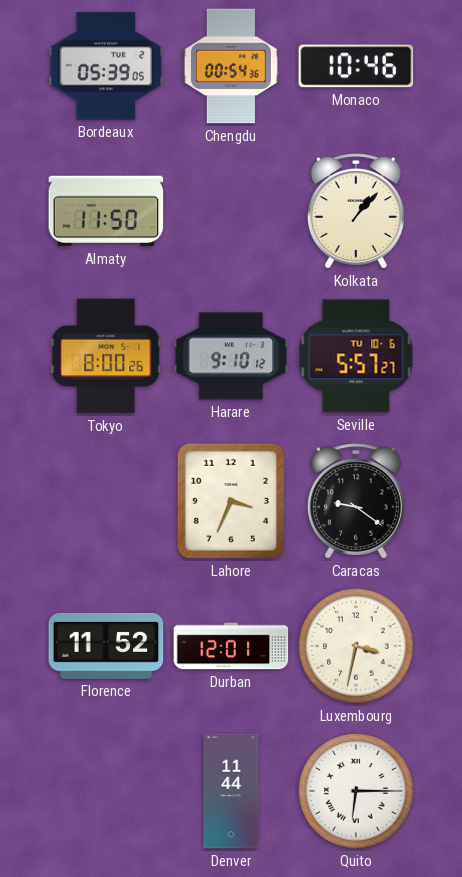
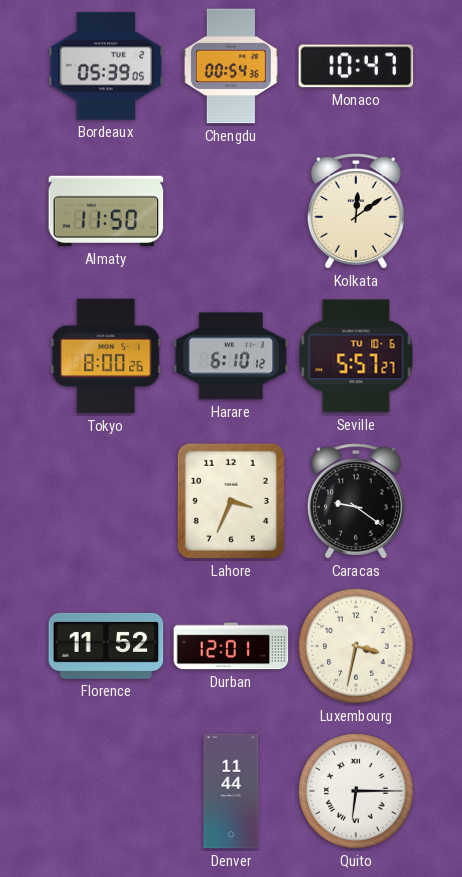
Monaco: 10:46 -> 10:47
Kolkata: 1:07 -> 12:09
Harare: 9:10 -> 6:10
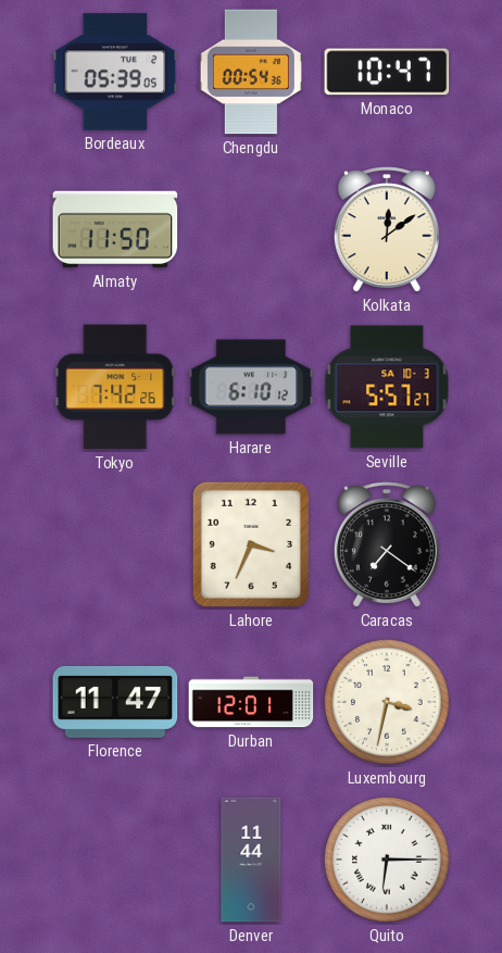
Tokyo: 8:00 -> 7:42
Seville date: TU 10-6 -> SA 10-3
Caracas: 9:21 -> 7:21
Florence: 11:52 -> 11:47
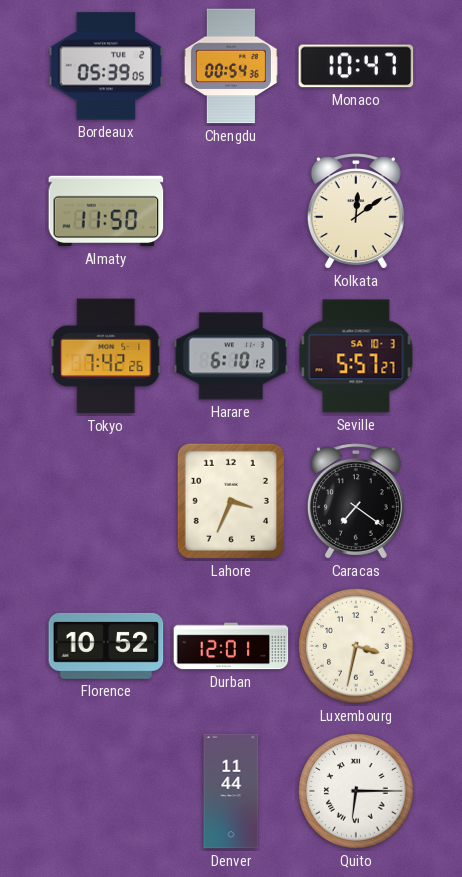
Florence: 11:47 -> 10:52
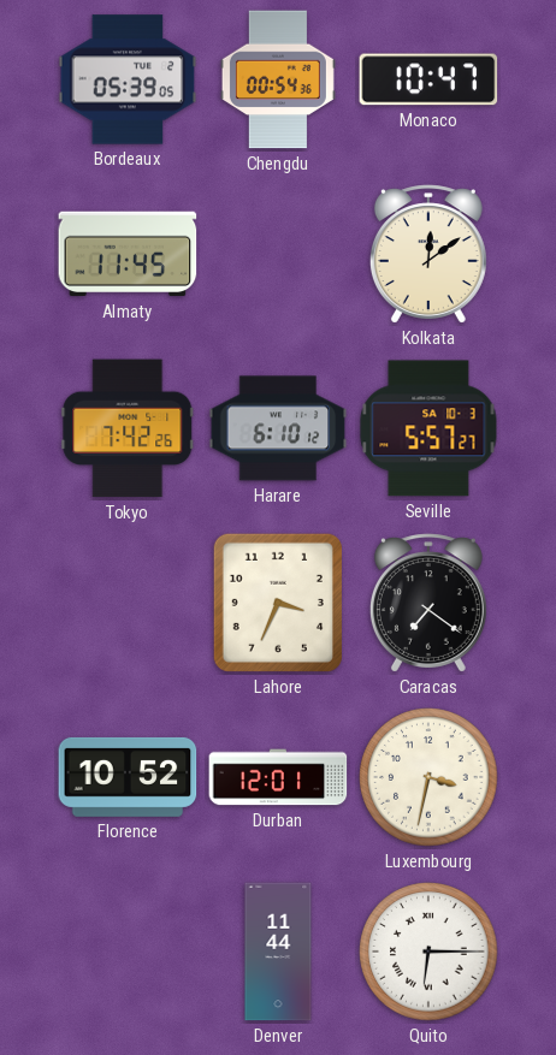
Almaty: 11:50 -> 11:45
